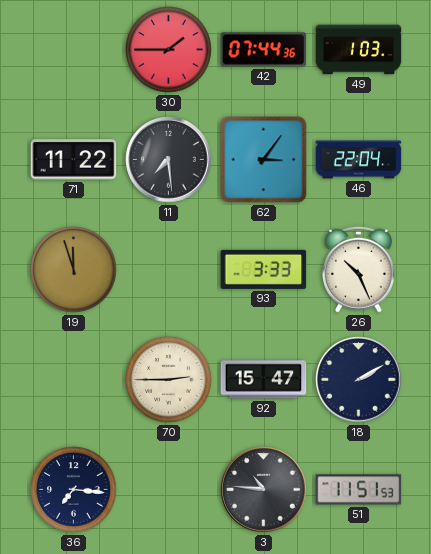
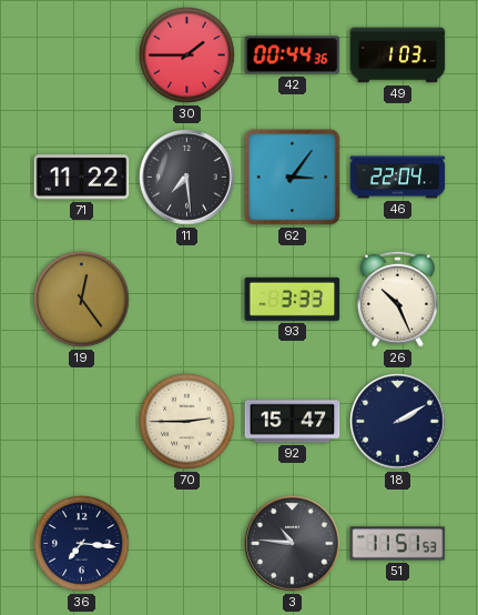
42: 07:44 -> 00:44
19: 11:57 -> 12:24
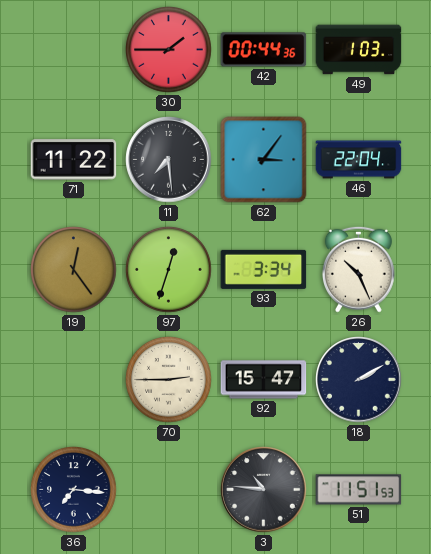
97: none -> 12:33
93: 3:33 -> 3:34
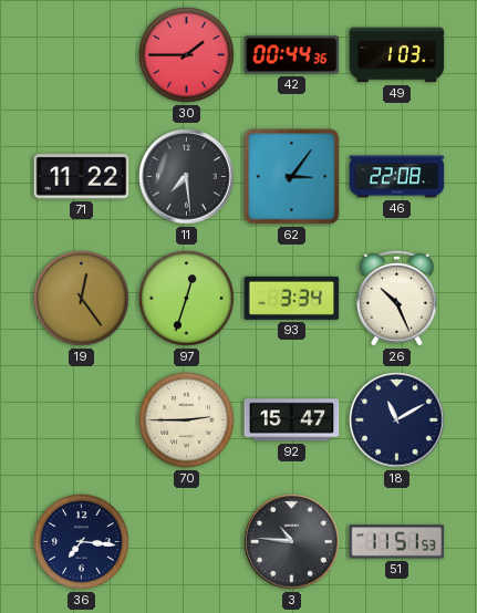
46: 22:04 -> 22:08
18: 2:10 -> 11:10
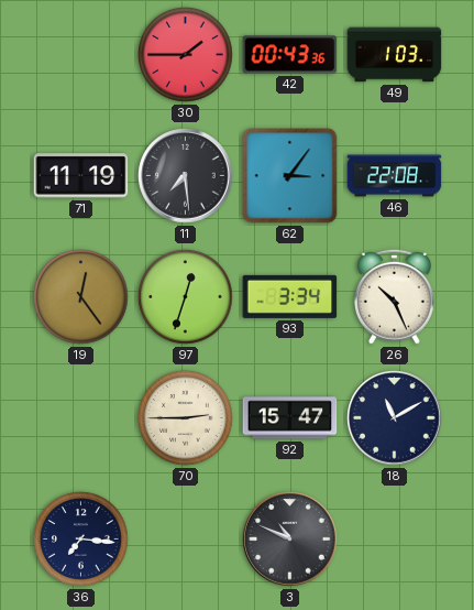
42: 00:44 -> 00:43
71: 11:22 -> 11:19
3: 10:46 -> 10:49
51: 11:51 -> none
